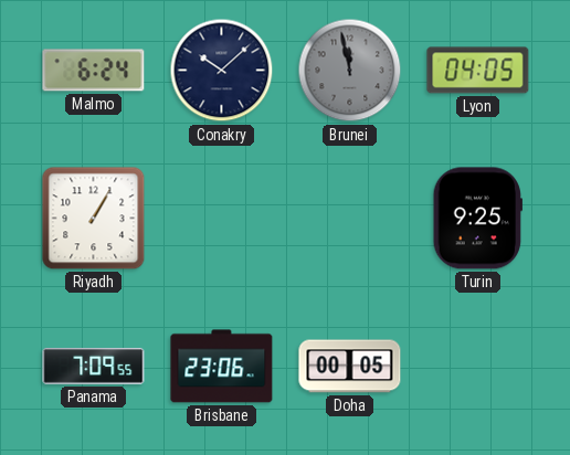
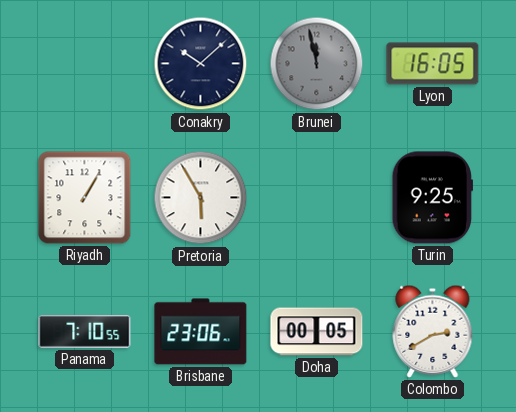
Malmo: 6:24 -> none
Lyon: 04:05 -> 16:05
Pretoria: none -> 5:55
Panama: 7:09 -> 7:10
Colombo: none -> 2:40
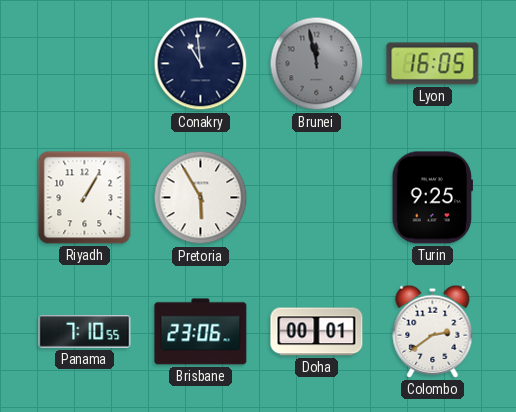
Conakry: 10:08 -> 10:59
Doha: 00:05 -> 00:01
Colombo: 2:40 -> 2:39
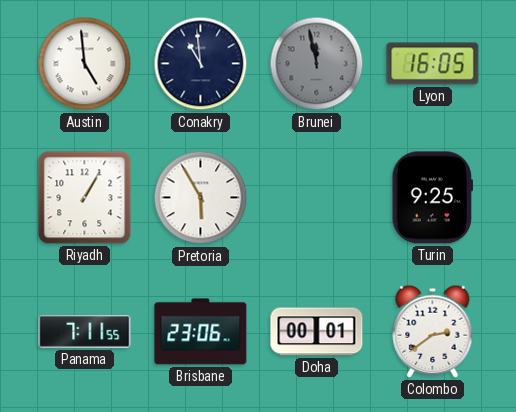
Austin: none -> 4:59
Panama: 7:10 -> 7:11
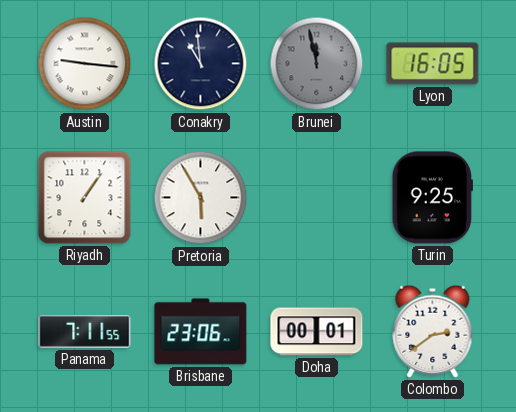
Austin: 4:59 -> 9:16
Riyadh: 1:05 -> 1:06
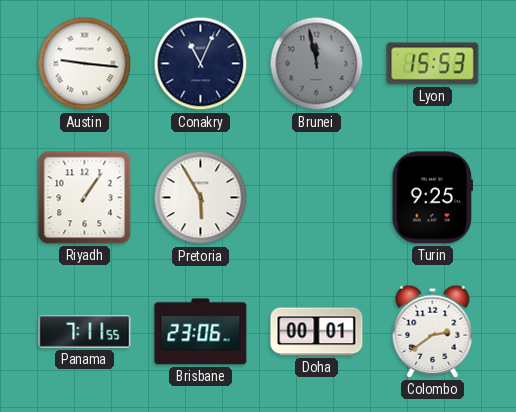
Conakry: 10:59 -> 11:04
Lyon: 16:05 -> 15:53
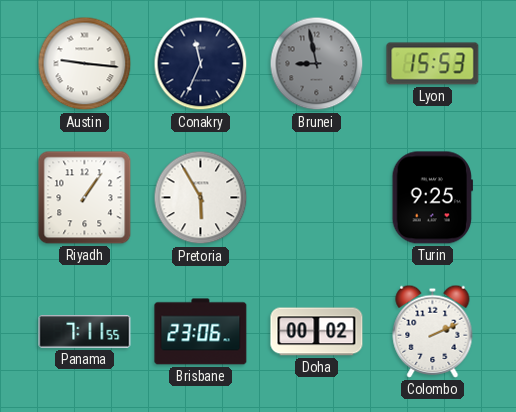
Conakry: 11:04 -> 11:34
Brunei: 11:58 -> 8:58
Doha: 00:01 -> 00:02
Colombo: 2:39 -> 2:11
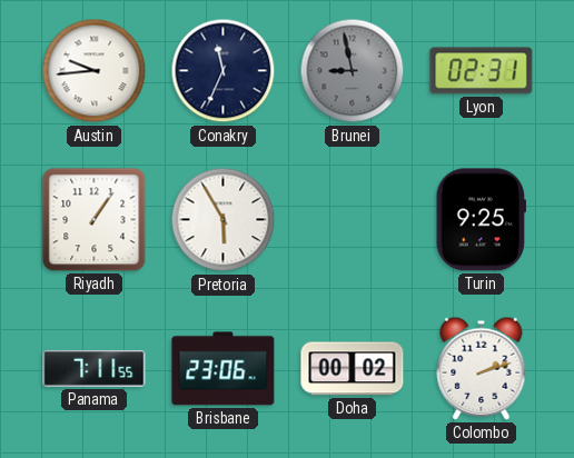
Austin: 9:16 -> 9:44
Lyon: 15:53 -> 02:31
Colombo: 2:11 -> 2:12
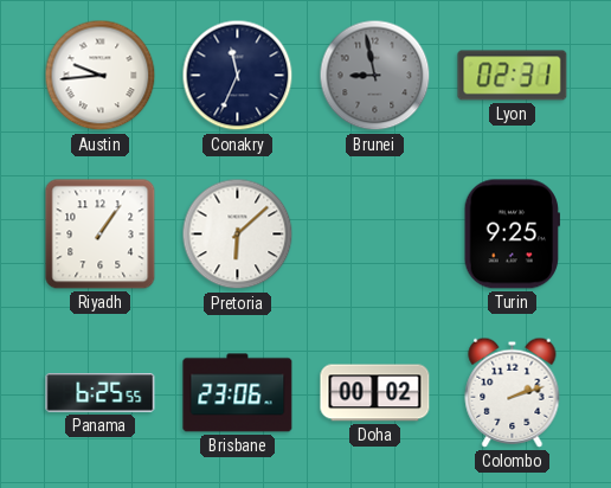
Pretoria: 5:55 -> 6:08
Panama: 7:11 -> 6:25
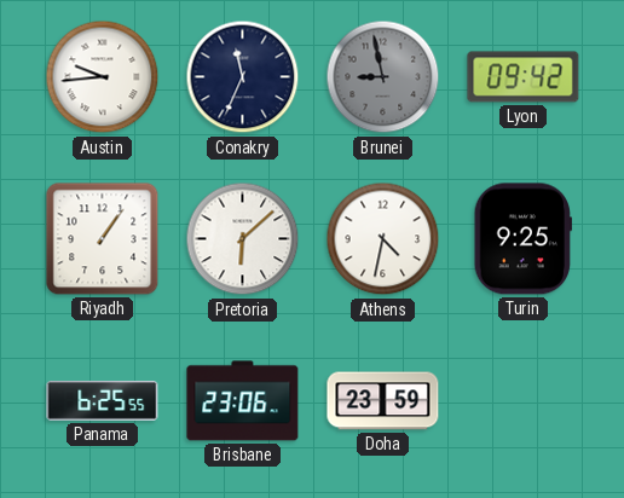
Lyon: 02:31 -> 09:42
Athens: none -> 4:32
Doha: 00:02 -> 23:59
Colombo: 2:12 -> none
